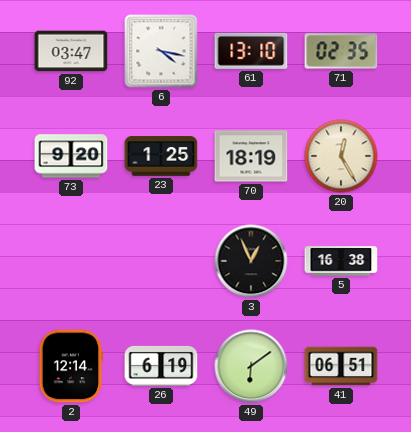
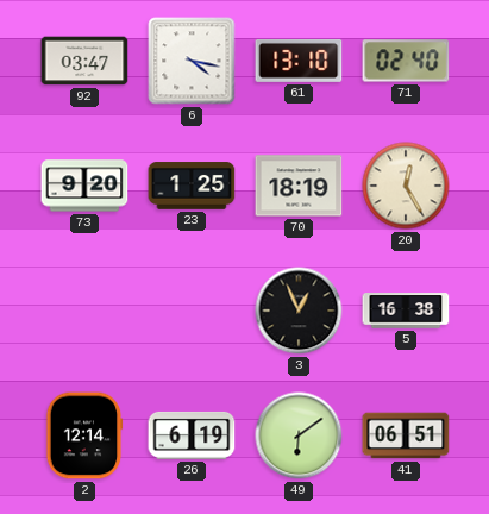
71: 02:35 -> 02:40
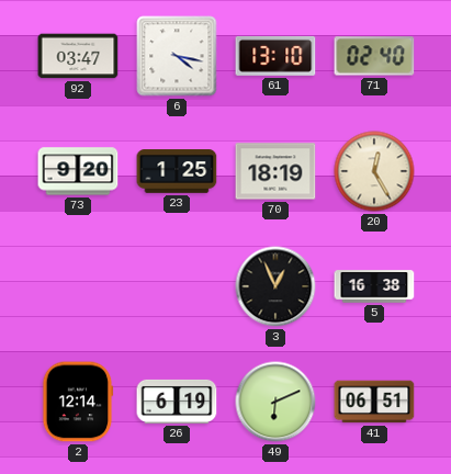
49: 6:09 -> 6:11
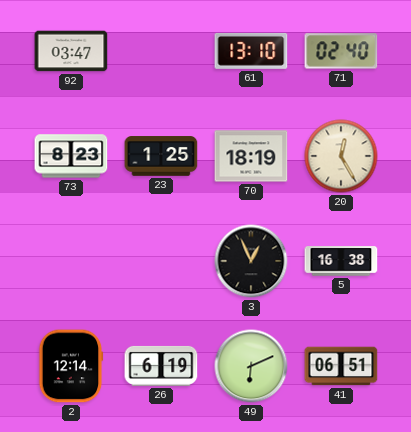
6: 4:17 -> none
73: 9:20 -> 8:23
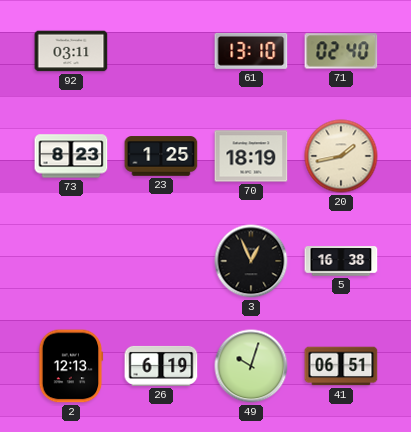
92: 03:47 -> 03:11
20: 12:25 -> 1:43
2: 12:14 -> 12:13
49: 6:11 -> 10:03
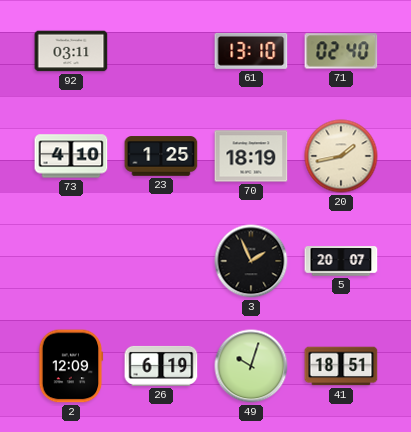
73: 8:23 -> 4:10
3: 12:56 -> 1:56
5: 16:38 -> 20:07
2: 12:13 -> 12:09
41: 06:51 -> 18:51
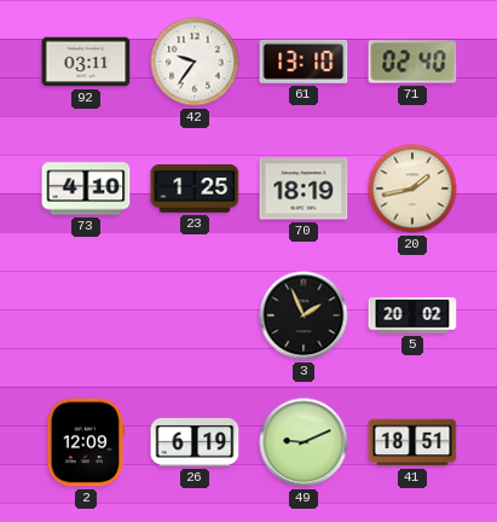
42: none -> 9:36
5: 20:07 -> 20:02
49: 10:03 -> 9:11
